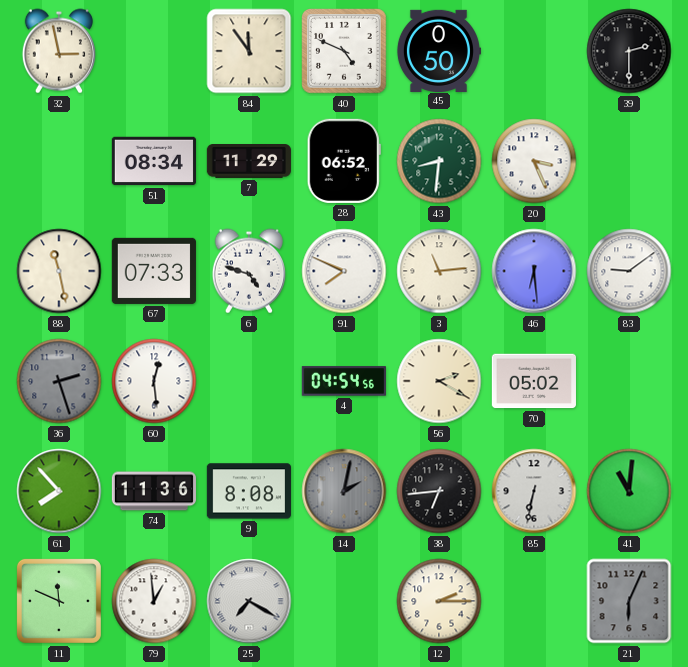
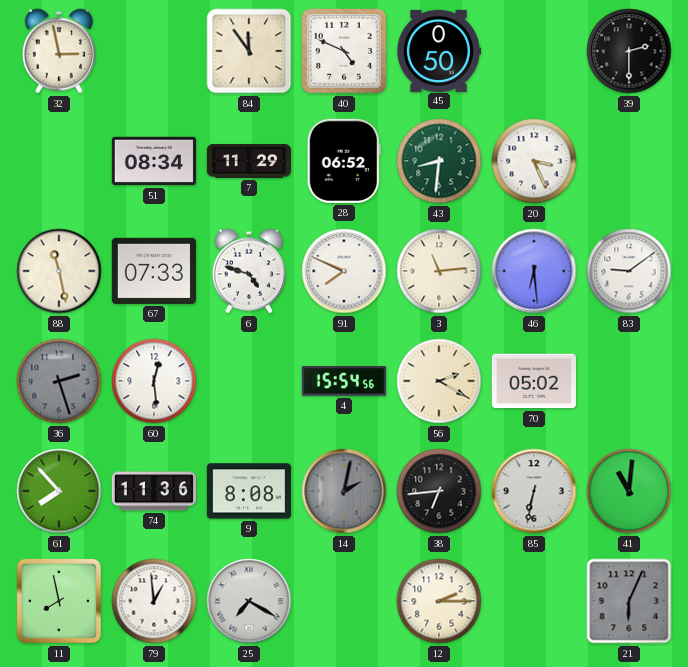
4: 04:54 -> 15:54
11: 11:49 -> 7:58
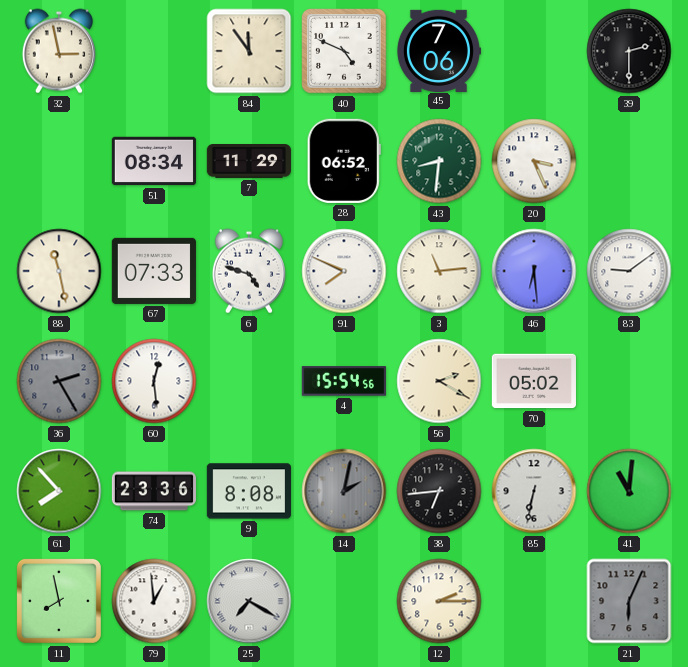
45: 0:50 -> 7:06
36: 2:27 -> 2:25
74: 11:36 -> 23:36
